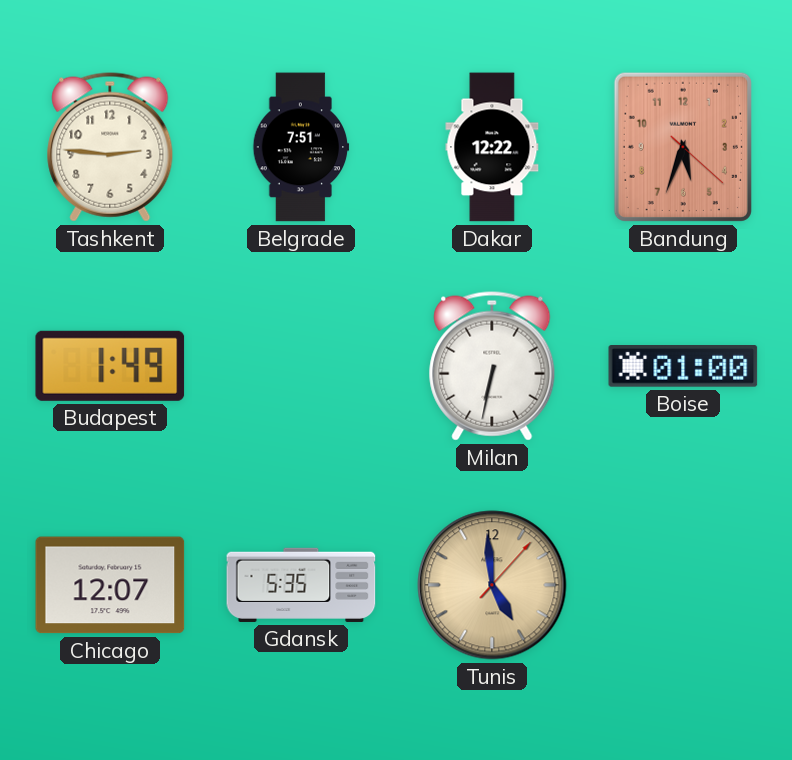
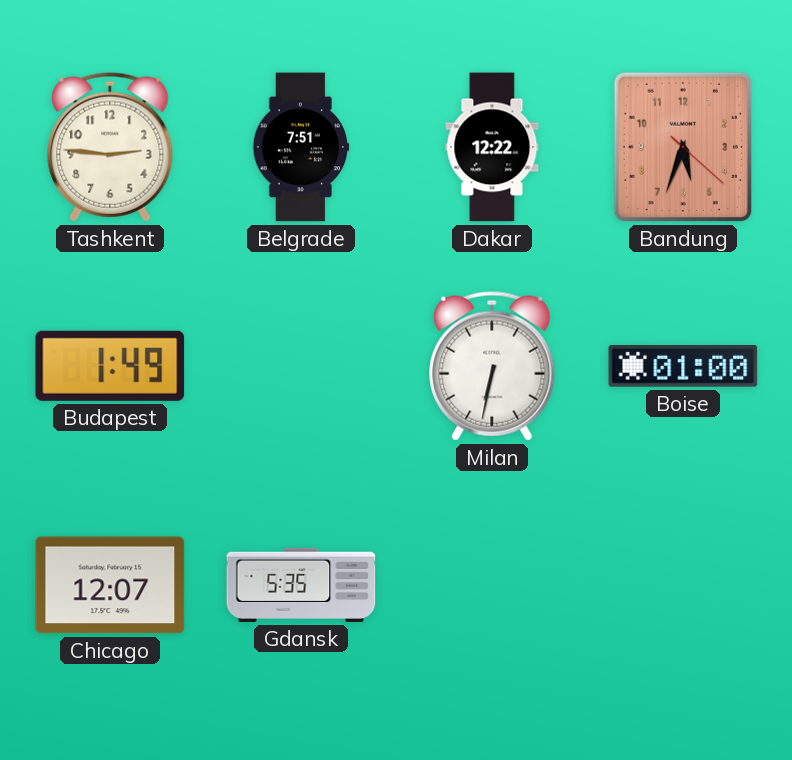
Tunis: 4:59 -> none
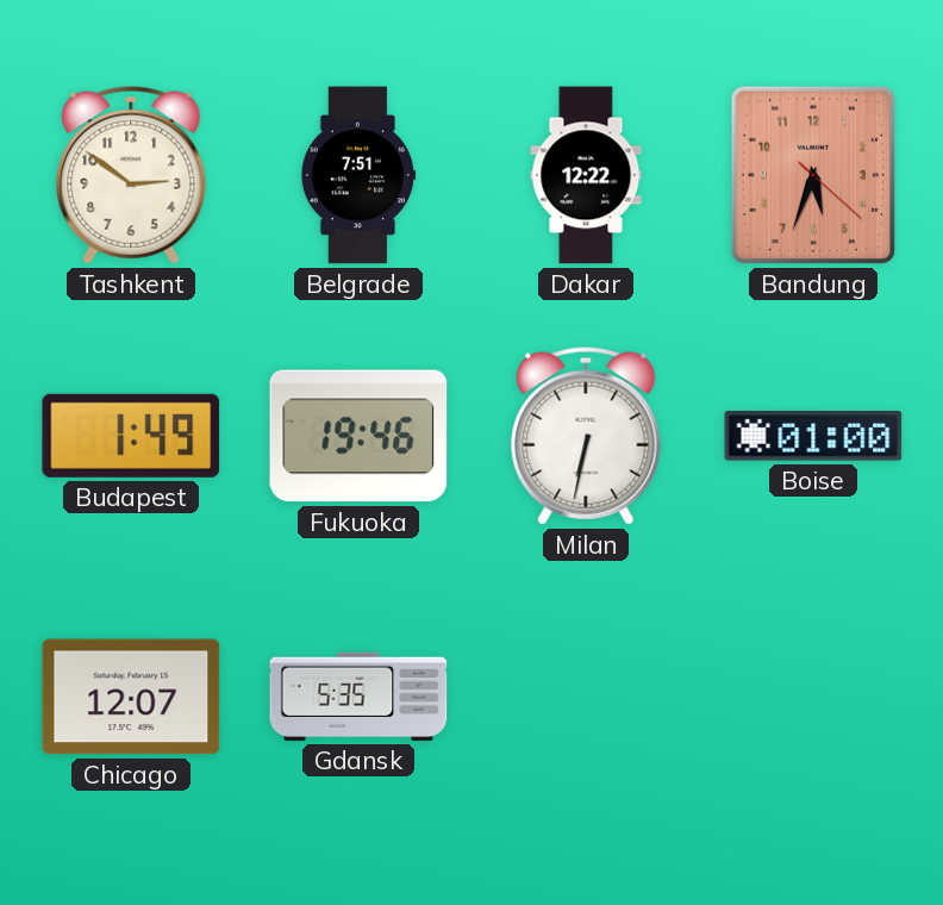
Tashkent: 2:46 -> 2:51
Fukuoka: none -> 19:46
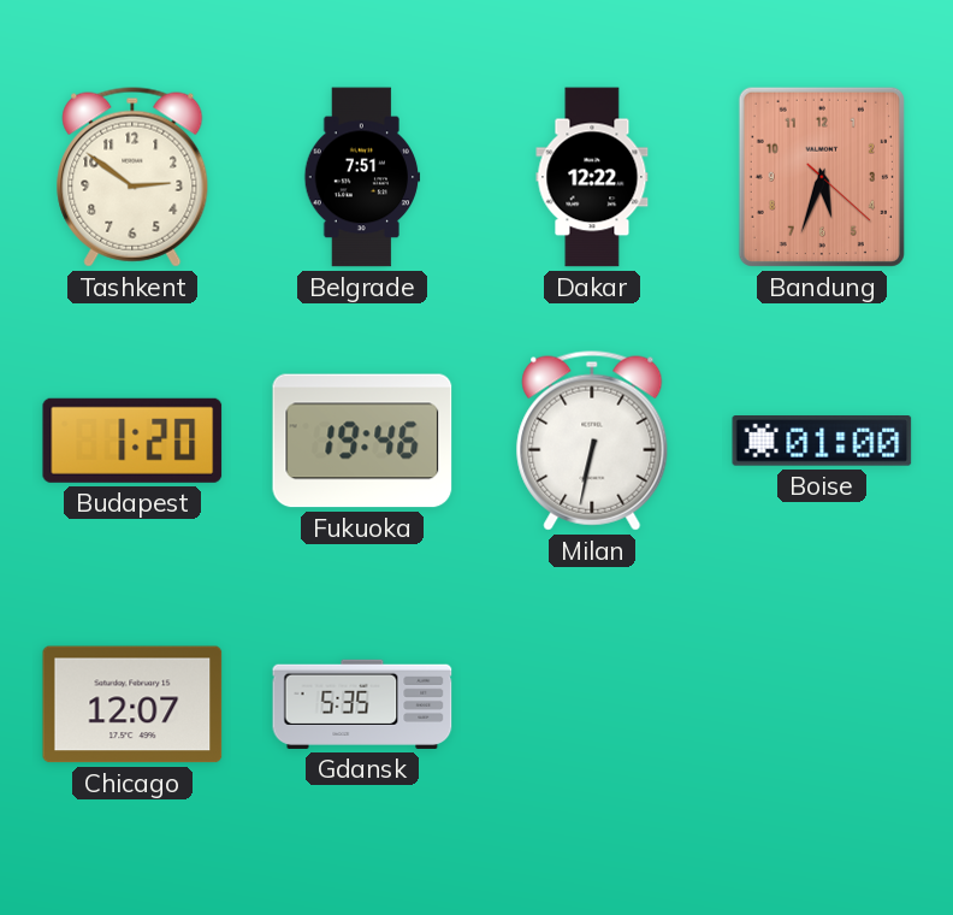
Budapest: 1:49 -> 1:20
